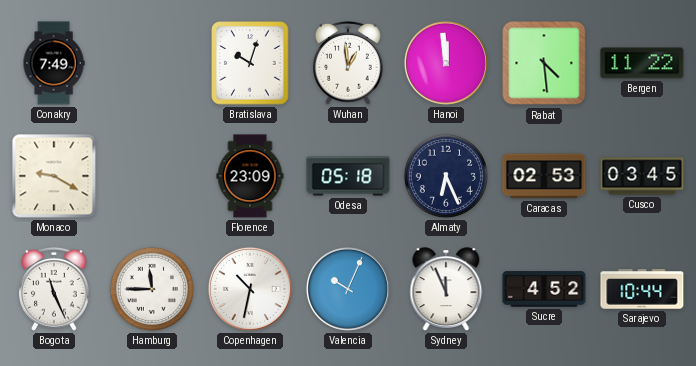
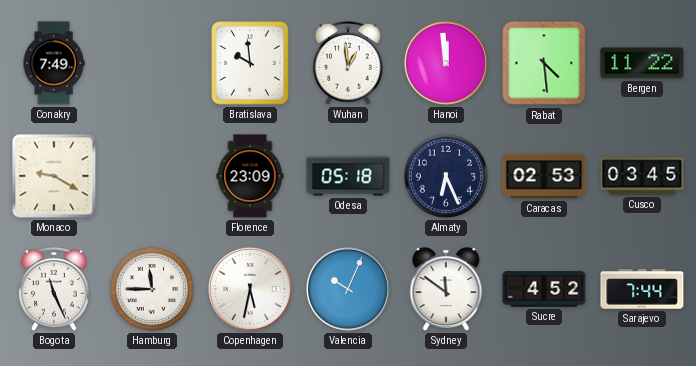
Bratislava: 10:03 -> 9:59
Copenhagen: 10:32 -> 5:32
Sydney: 11:56 -> 11:51
Sarajevo: 10:44 -> 7:44
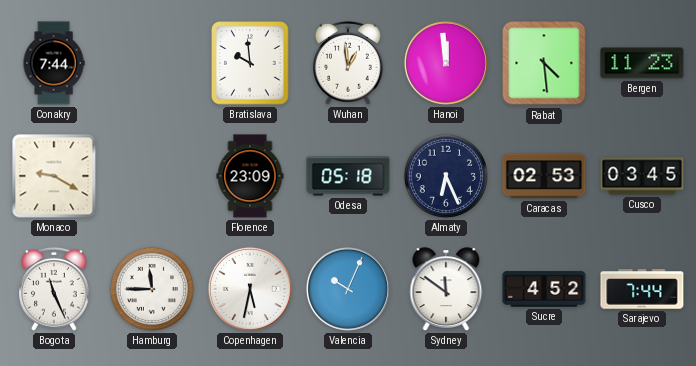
Conakry: 7:49 -> 7:44
Bergen: 11:22 -> 11:23
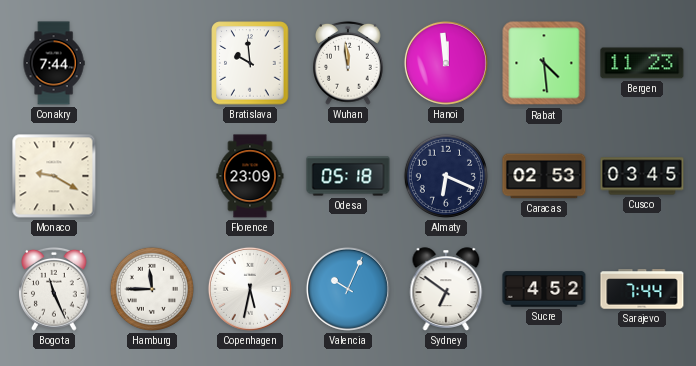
Wuhan: 12:59 -> 11:59
Almaty: 6:26 -> 6:19
Sydney: 11:51 -> 6:51
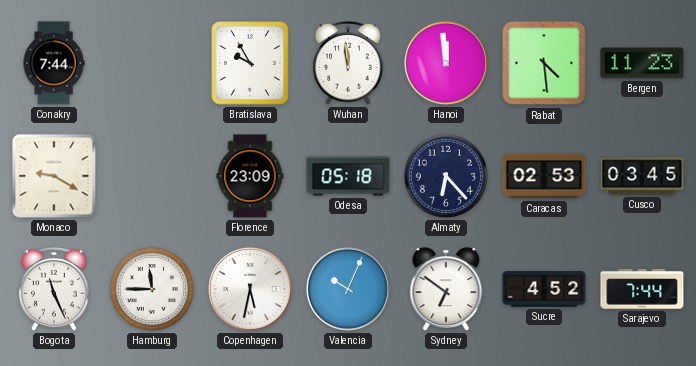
Bratislava: 9:59 -> 9:55
Almaty: 6:19 -> 6:23
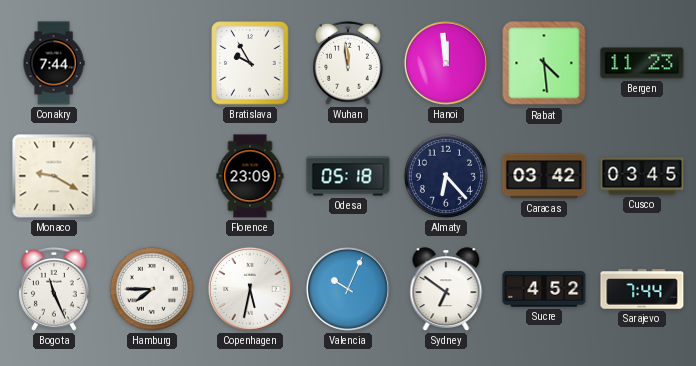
Caracas: 02:53 -> 03:42
Hamburg: 11:45 -> 7:45
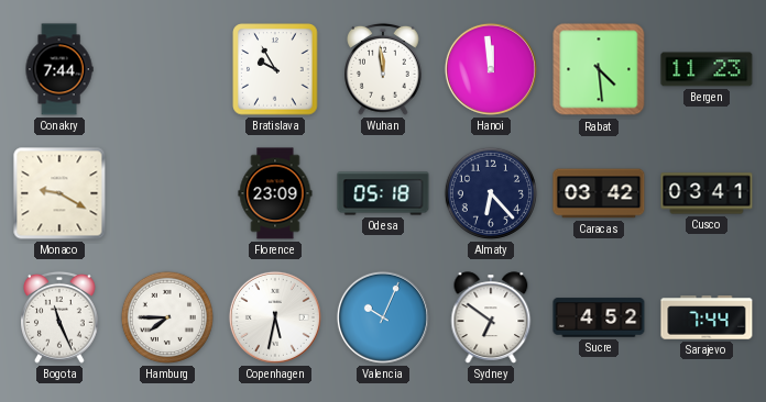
Cusco: 03:45 -> 03:41
